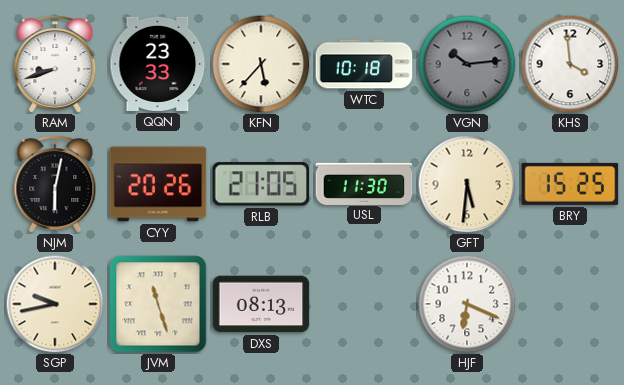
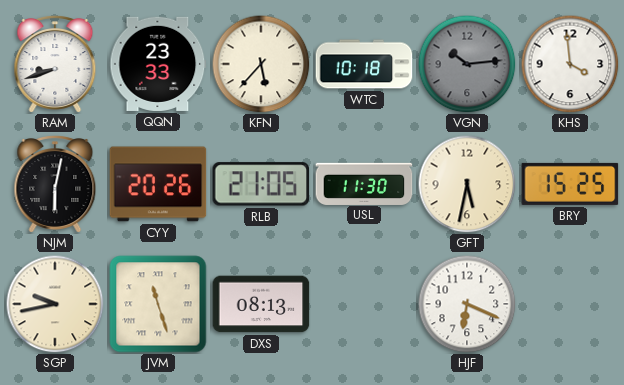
GFT: 5:31 -> 5:32
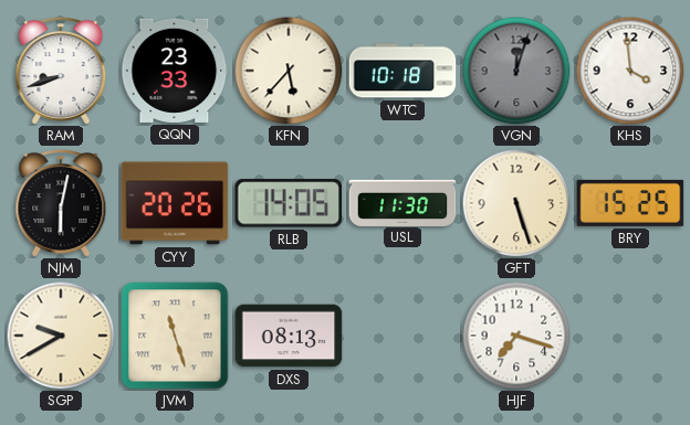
VGN: 10:14 -> 12:03
RLB: 21:05 -> 14:05
GFT: 5:32 -> 5:27
SGP: 9:43 -> 9:40
HJF: 6:19 -> 7:18
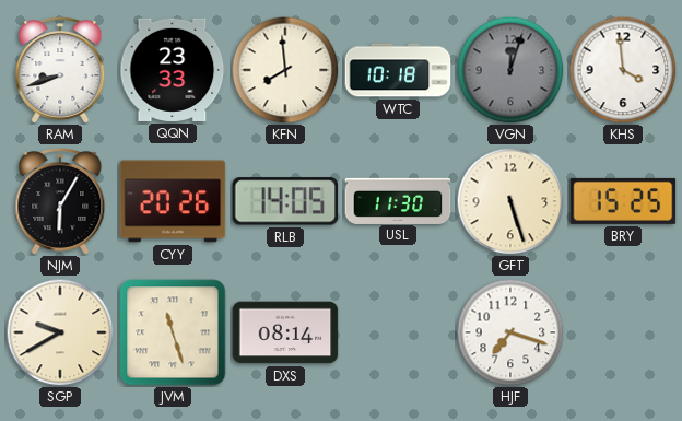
KFN: 5:37 -> 7:59
NJM: 6:02 -> 6:05
DXS: 08:13 -> 08:14
